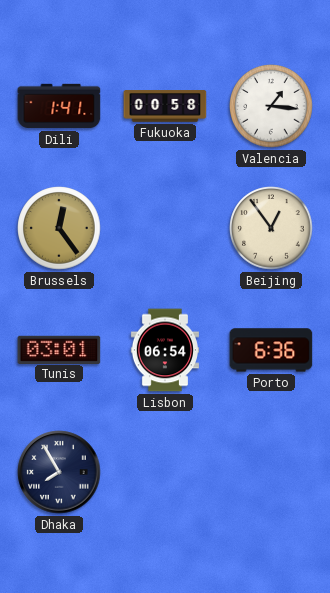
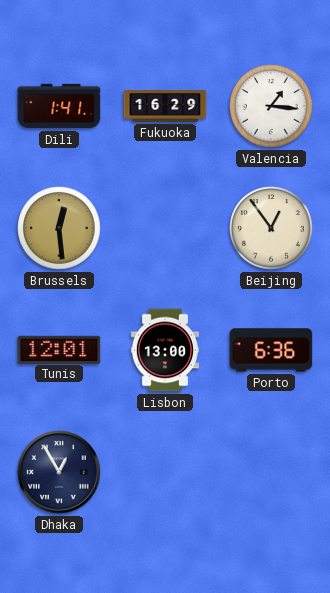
Fukuoka: 00:58 -> 16:29
Brussels: 12:24 -> 12:29
Tunis: 03:01 -> 12:01
Lisbon: 06:54 -> 13:00
Dhaka: 7:55 -> 12:55
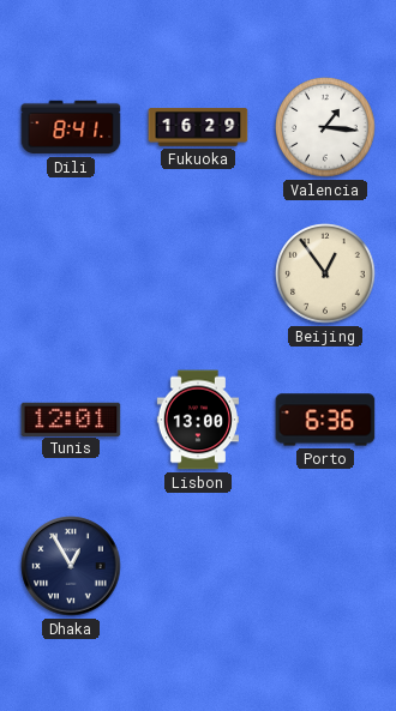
Dili: 1:41 -> 8:41
Brussels: 12:29 -> none
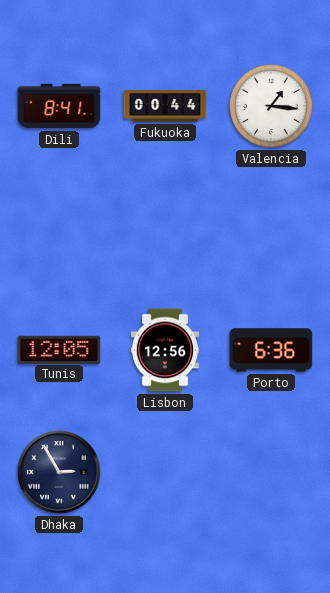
Fukuoka: 16:29 -> 00:44
Beijing: 12:54 -> none
Tunis: 12:01 -> 12:05
Lisbon: 13:00 -> 12:56
Dhaka: 12:55 -> 2:55
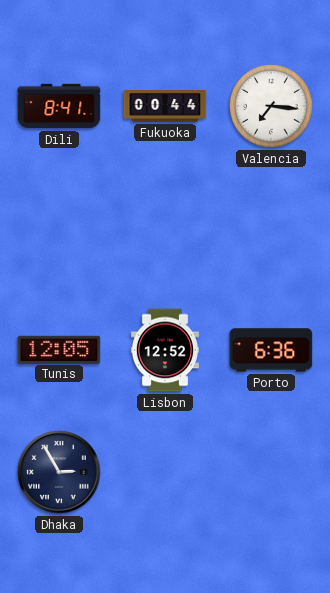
Valencia: 1:16 -> 7:16
Lisbon: 12:56 -> 12:52
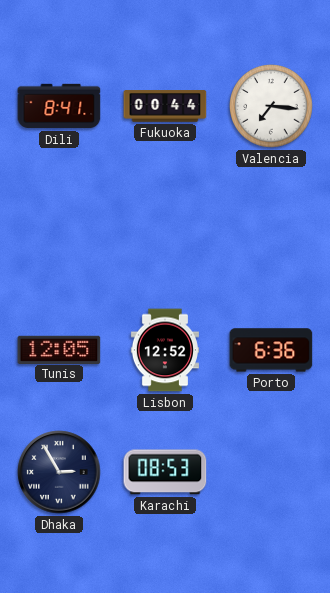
Karachi: none -> 08:53
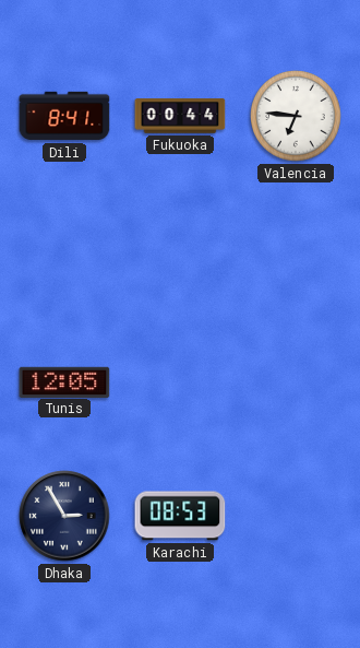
Valencia: 7:16 -> 6:46
Lisbon: 12:52 -> none
Porto: 6:36 -> none
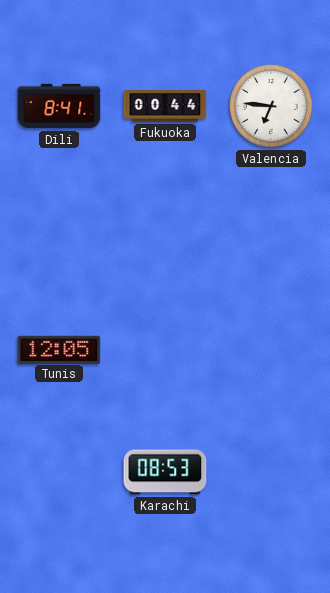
Dhaka: 2:55 -> none
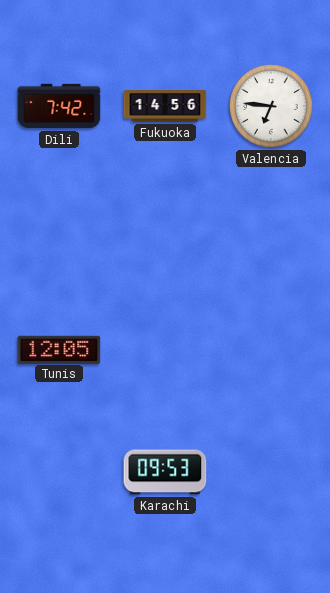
Dili: 8:41 -> 7:42
Fukuoka: 00:44 -> 14:56
Karachi: 08:53 -> 09:53
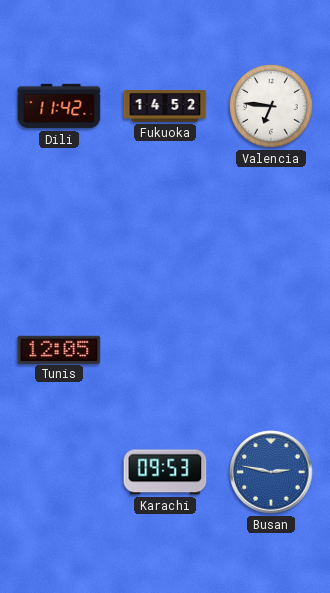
Dili: 7:42 -> 11:42
Fukuoka: 14:56 -> 14:52
Busan: none -> 2:47
